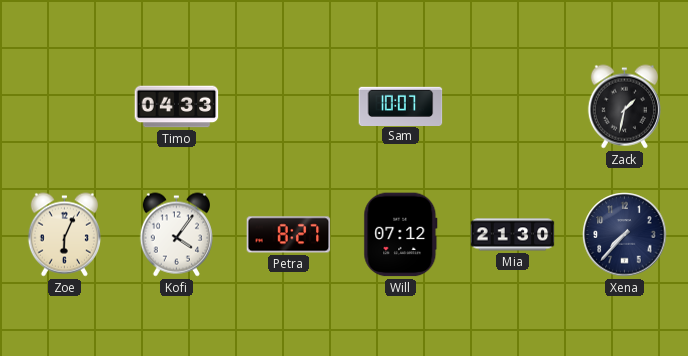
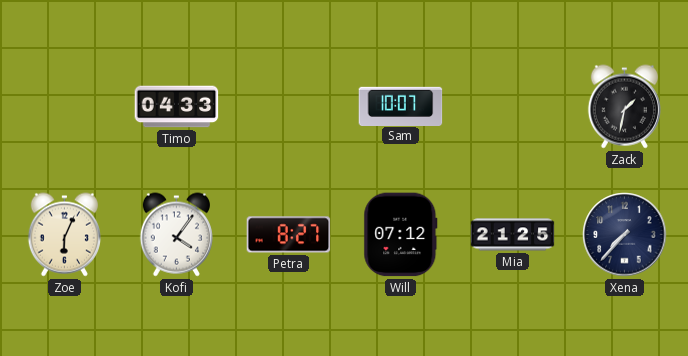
Mia: 21:30 -> 21:25
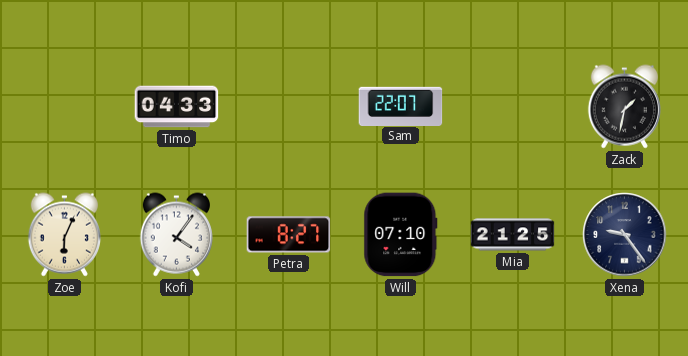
Sam: 10:07 -> 22:07
Will: 07:12 -> 07:10
Xena: 7:37 -> 9:24
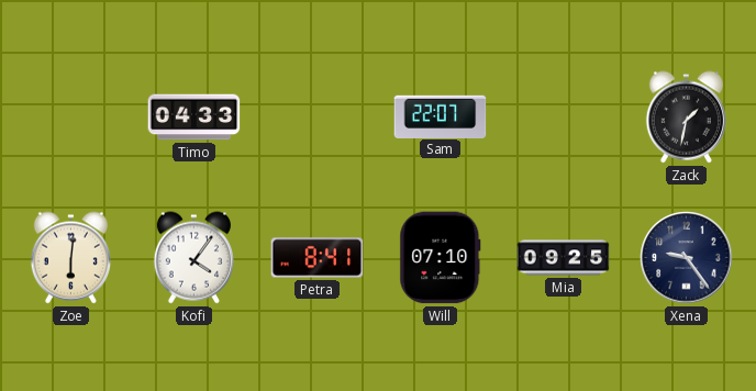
Zoe: 6:04 -> 6:01
Petra: 8:27 -> 8:41
Mia: 21:25 -> 09:25
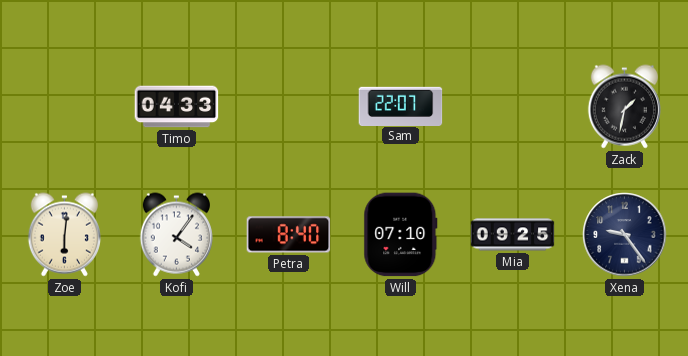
Petra: 8:41 -> 8:40
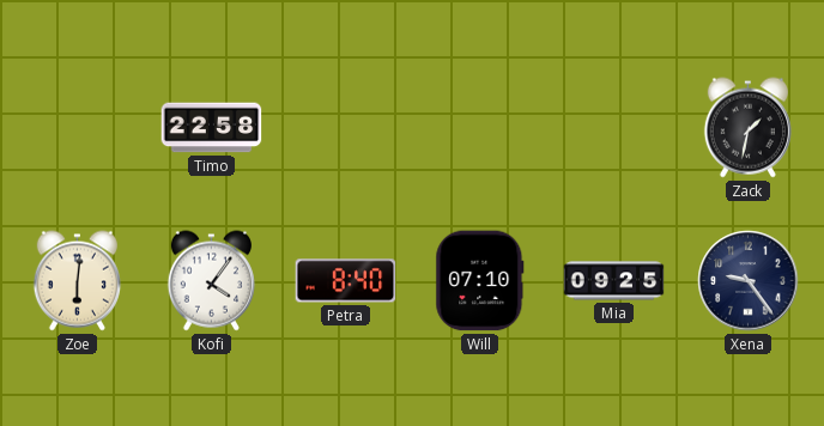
Timo: 04:33 -> 22:58
Sam: 22:07 -> none
